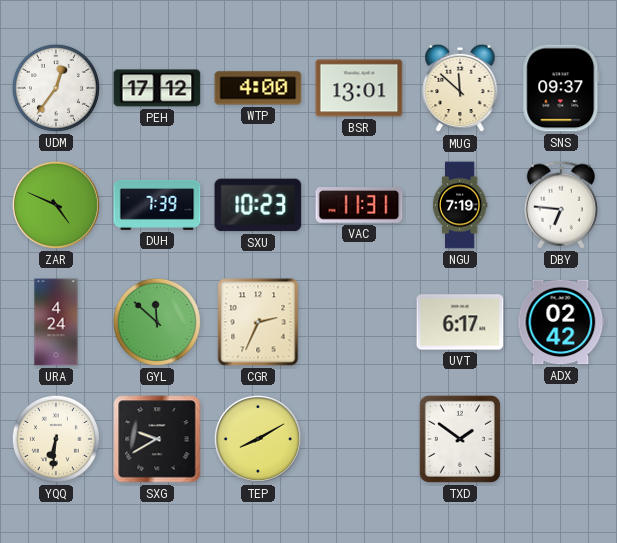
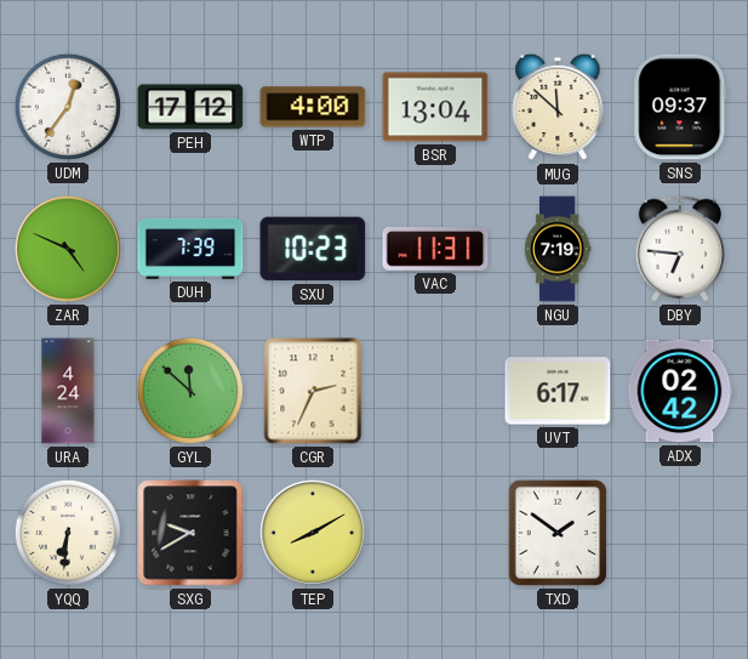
BSR: 13:01 -> 13:04
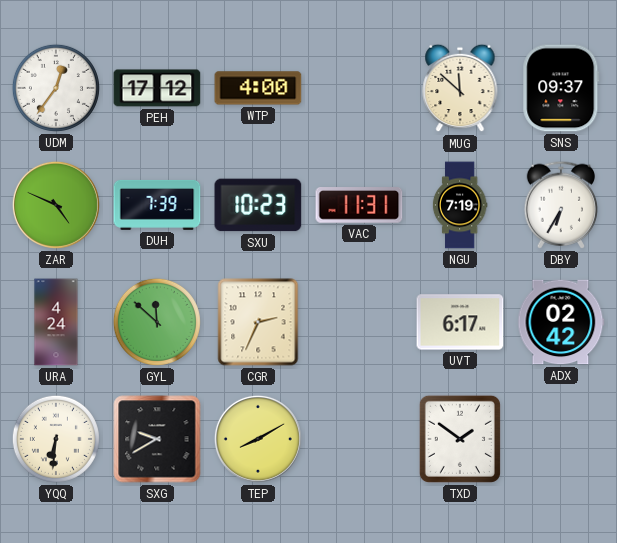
BSR: 13:04 -> none
DBY: 6:46 -> 6:35
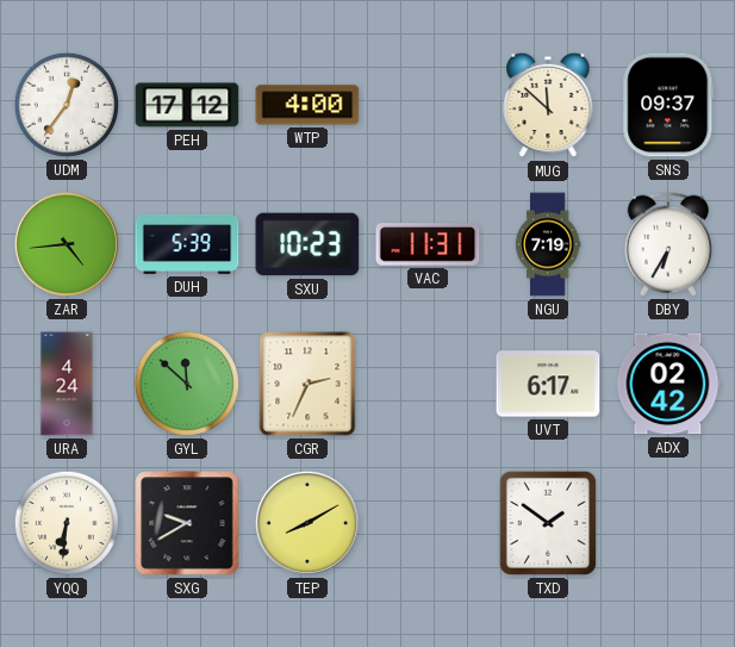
ZAR: 4:49 -> 4:44
DUH: 7:39 -> 5:39
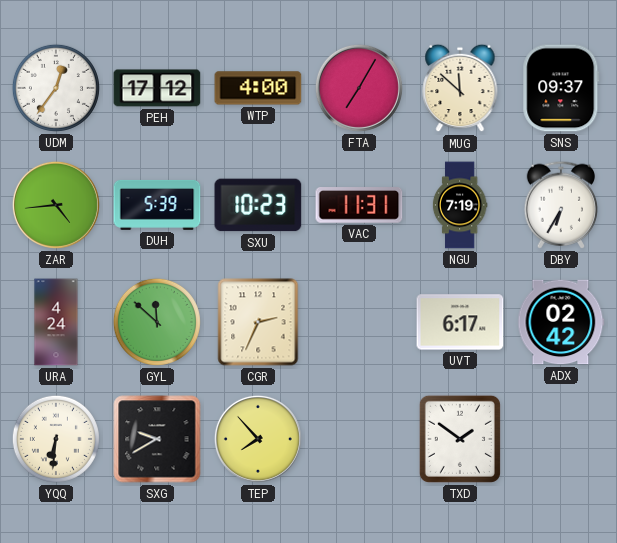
FTA: none -> 7:05
TEP: 8:10 -> 7:53
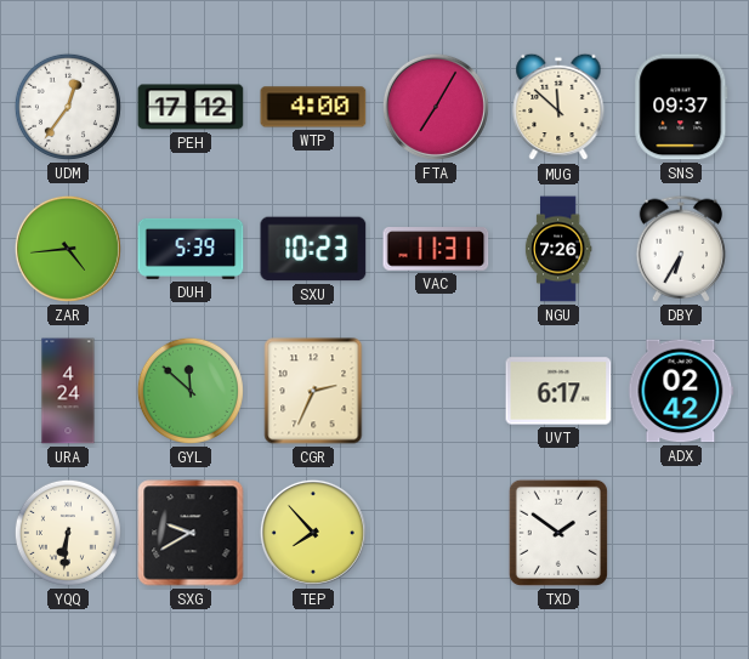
NGU: 7:19 -> 7:26
